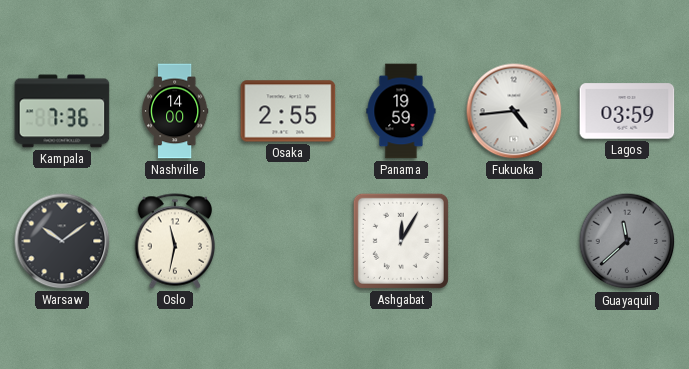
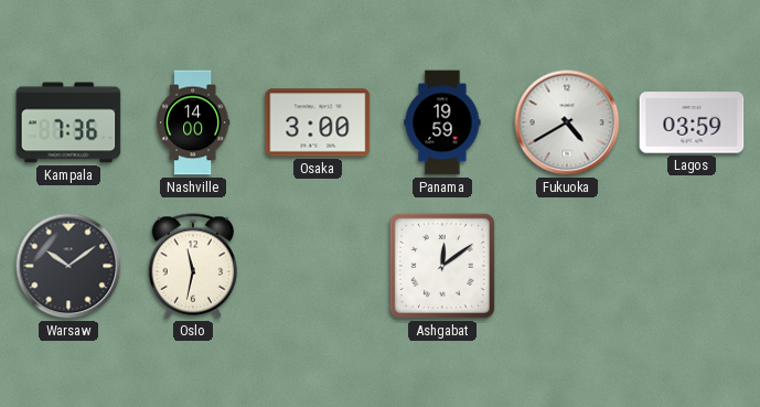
Osaka: 2:55 -> 3:00
Fukuoka: 4:44 -> 4:40
Ashgabat: 12:05 -> 12:09
Guayaquil: 11:38 -> none
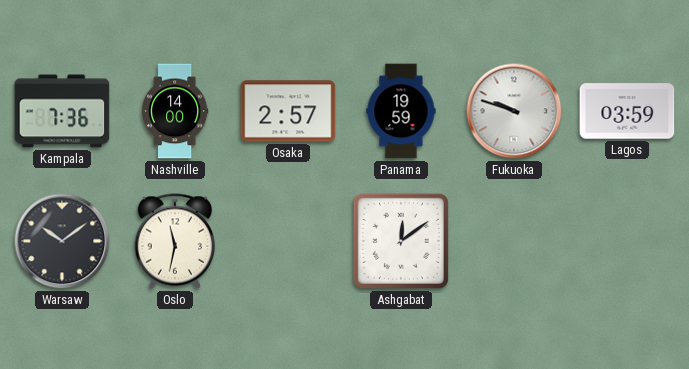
Osaka: 3:00 -> 2:57
Fukuoka: 4:40 -> 9:48
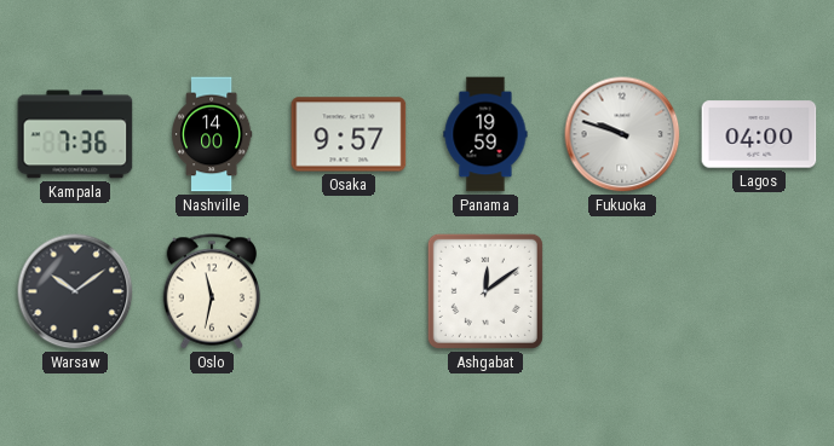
Osaka: 2:57 -> 9:57
Lagos: 03:59 -> 04:00
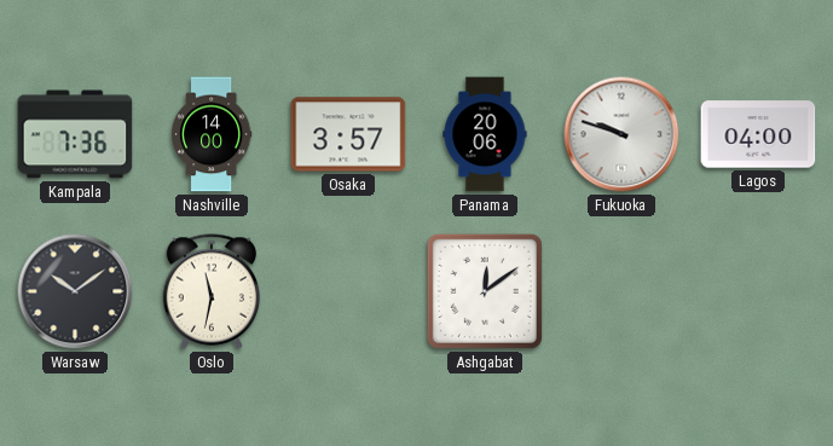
Osaka: 9:57 -> 3:57
Panama: 19:59 -> 20:06
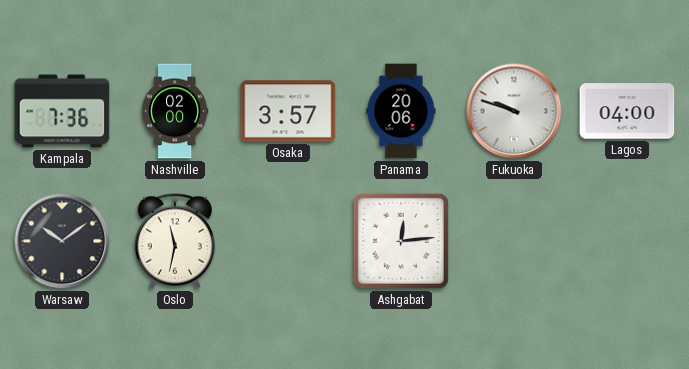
Nashville: 14:00 -> 02:00
Ashgabat: 12:09 -> 12:14
